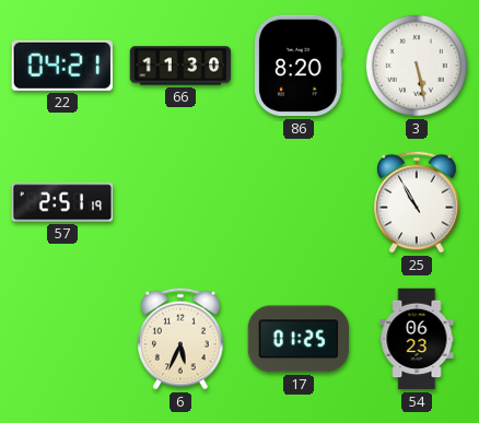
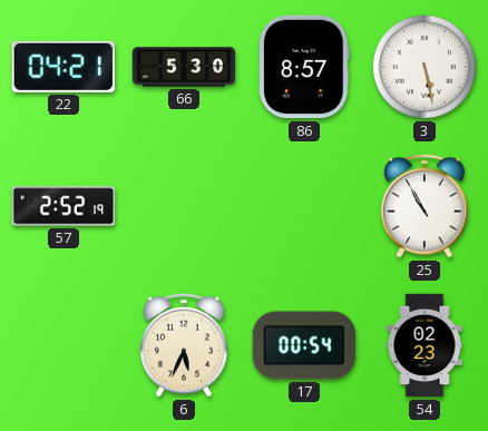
66: 11:30 -> 5:30
86: 8:20 -> 8:57
57: 2:51 -> 2:52
17: 01:25 -> 00:54
54: 06:23 -> 02:23
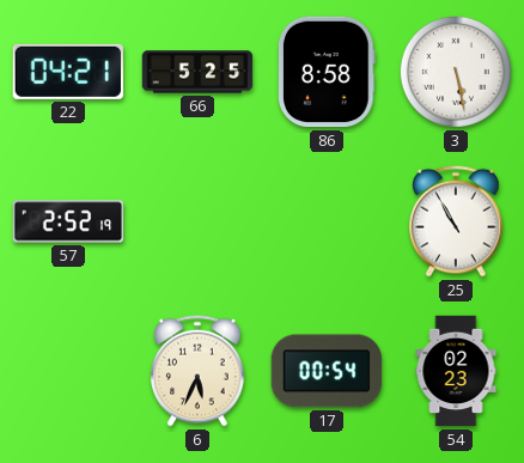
66: 5:30 -> 5:25
86: 8:57 -> 8:58
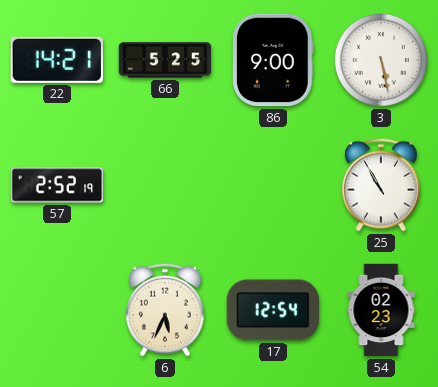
22: 04:21 -> 14:21
86: 8:58 -> 9:00
17: 00:54 -> 12:54
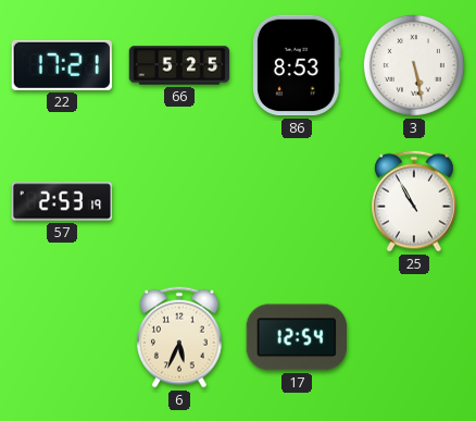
22: 14:21 -> 17:21
86: 9:00 -> 8:53
57: 2:52 -> 2:53
54: 02:23 -> none
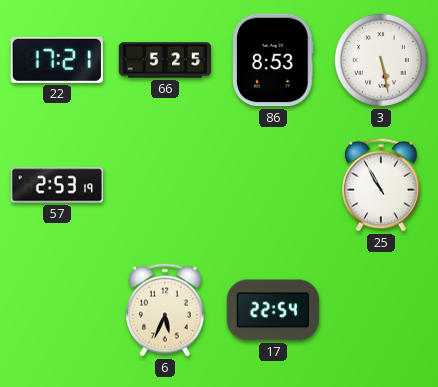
17: 12:54 -> 22:54
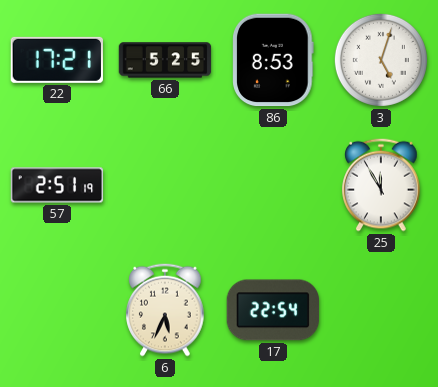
3: 5:28 -> 5:03
57: 2:53 -> 2:51
25: 10:55 -> 11:55
